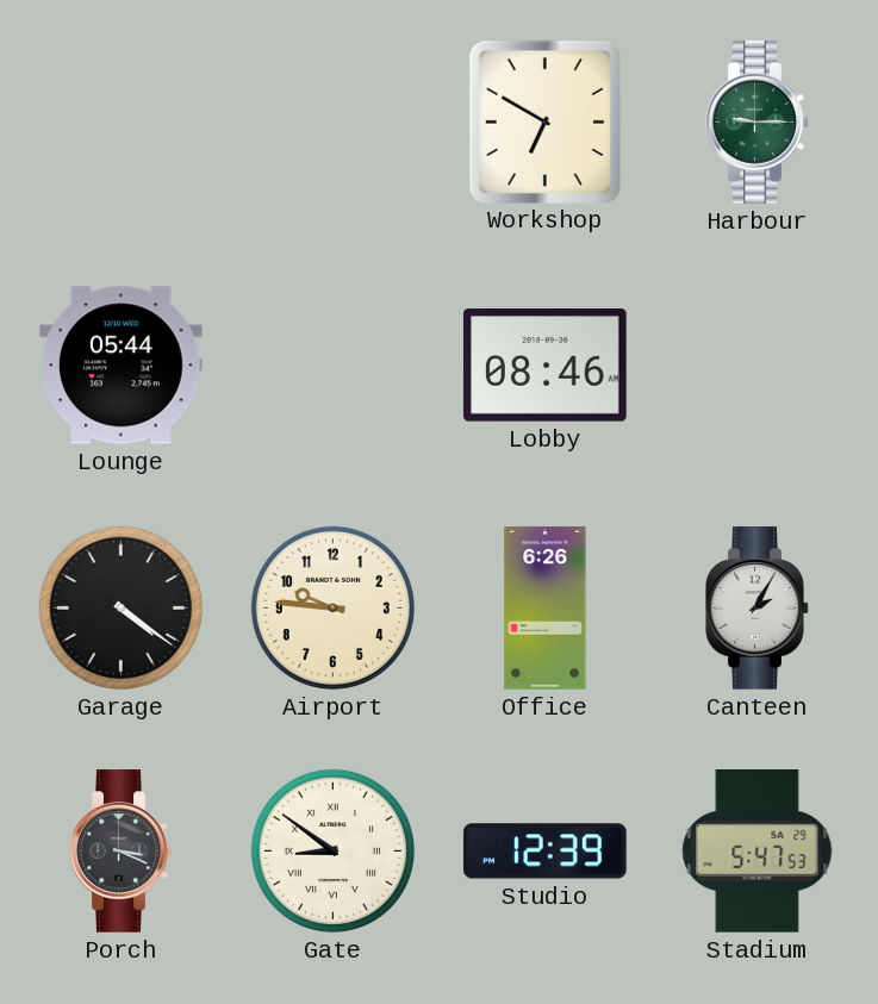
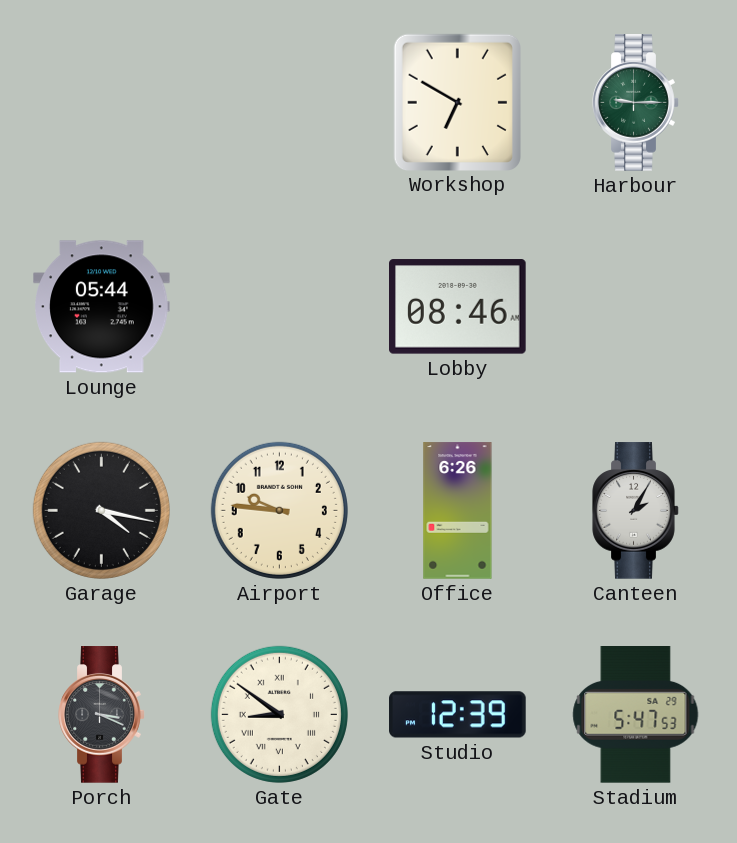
Garage: 4:21 -> 4:17
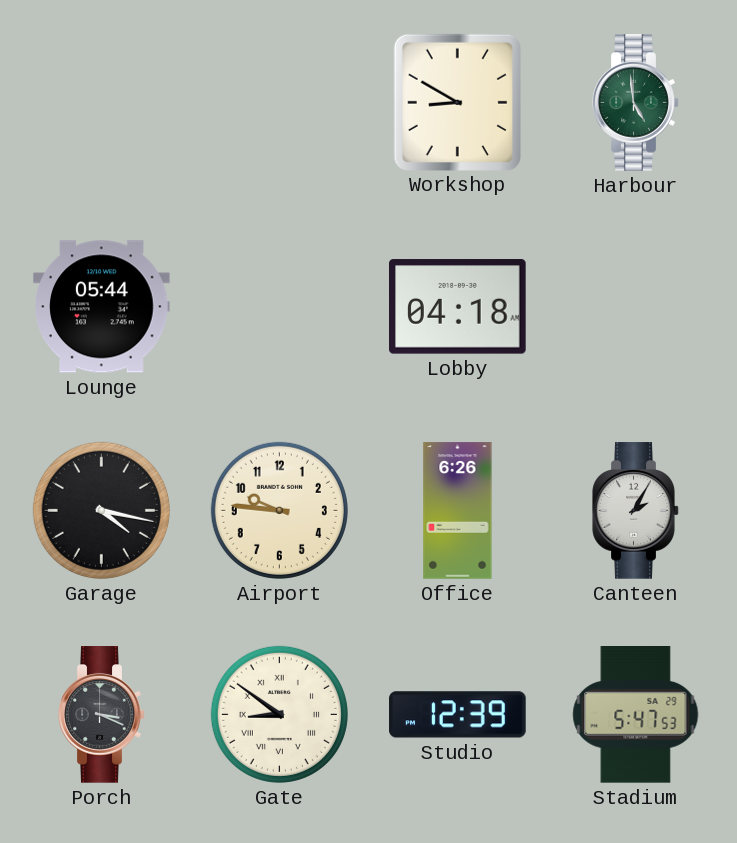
Workshop: 6:50 -> 8:50
Harbour: 9:15 -> 4:59
Lobby: 08:46 -> 04:18
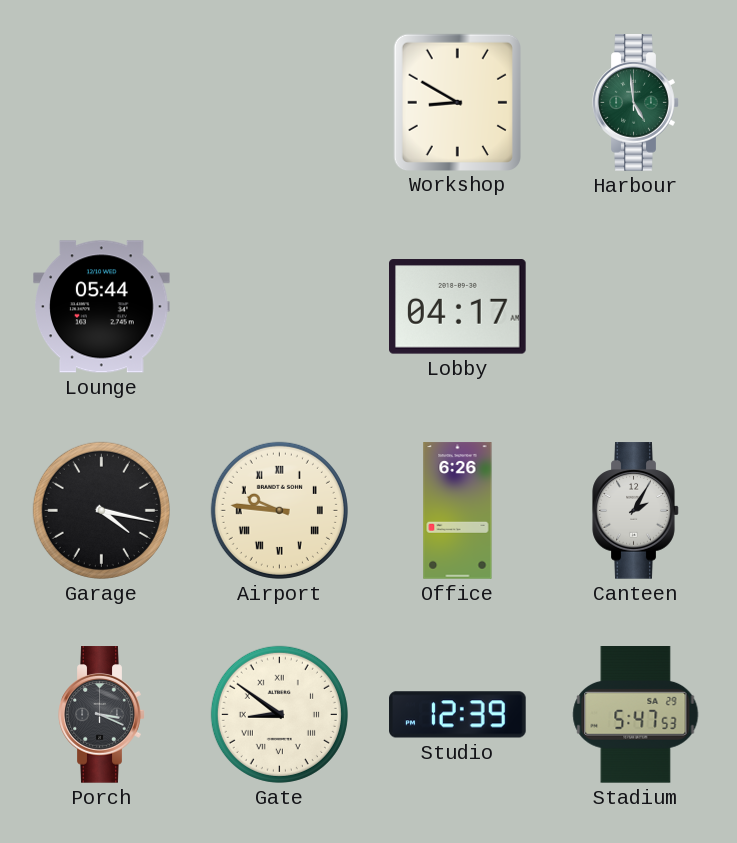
Lobby: 04:18 -> 04:17
Airport numerals: Arabic -> Roman
